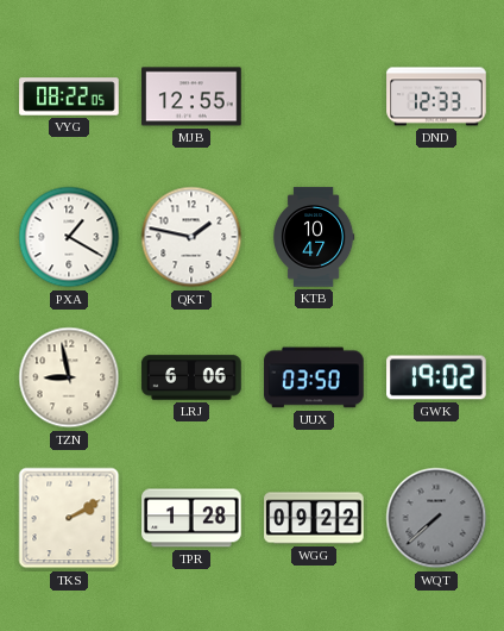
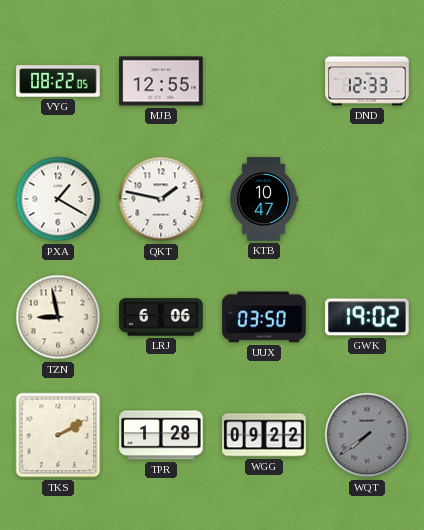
WQT: 7:38 -> 7:39
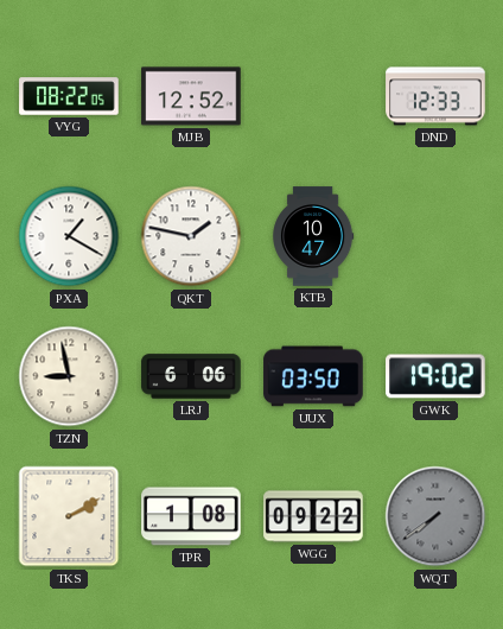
MJB: 12:55 -> 12:52
TPR: 1:28 -> 1:08
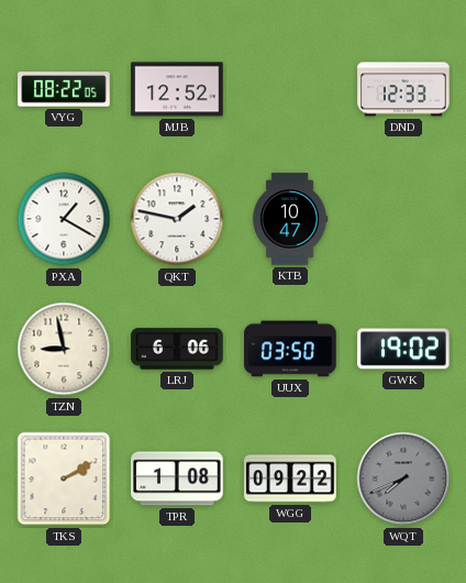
WQT: 7:39 -> 7:41
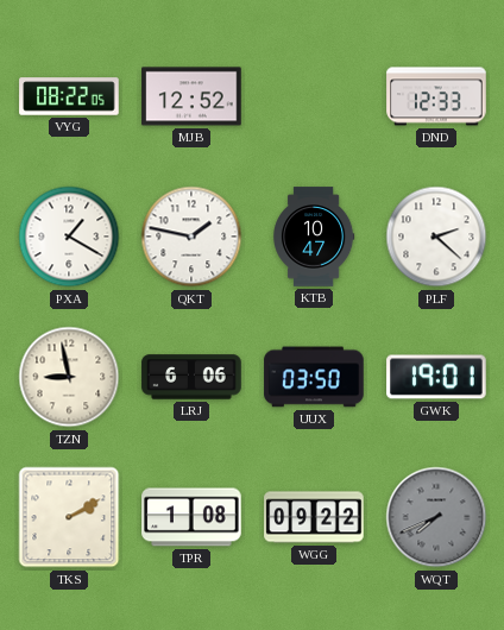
PLF: none -> 2:22
GWK: 19:02 -> 19:01
